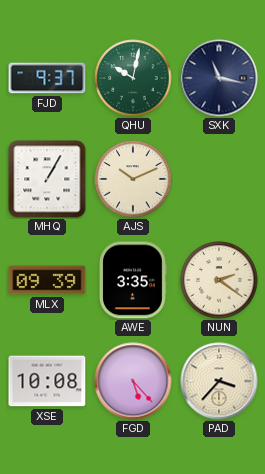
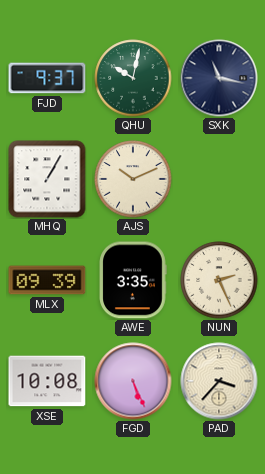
NUN: 2:21 -> 2:26
FGD: 5:23 -> 5:26
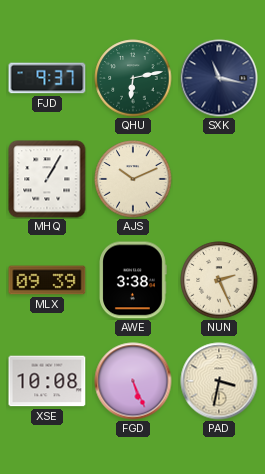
QHU: 10:02 -> 6:13
AWE: 3:35 -> 3:38
PAD: 3:37 -> 3:32
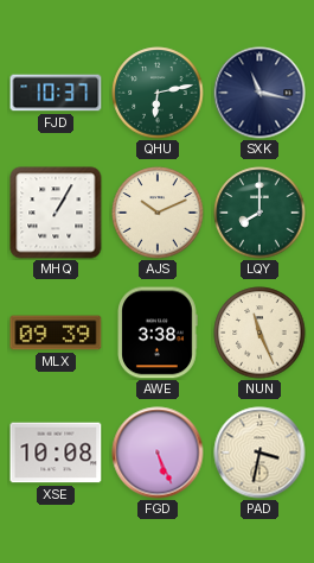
FJD: 9:37 -> 10:37
LQY: none -> 8:00
NUN: 2:26 -> 11:26
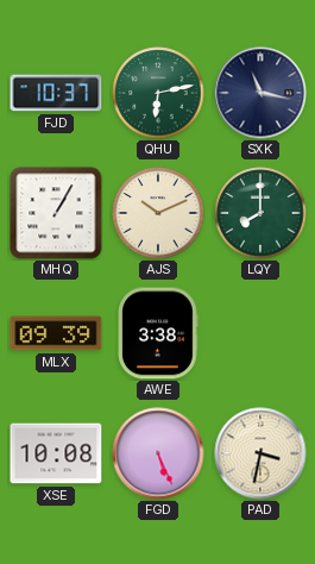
NUN: 11:26 -> none
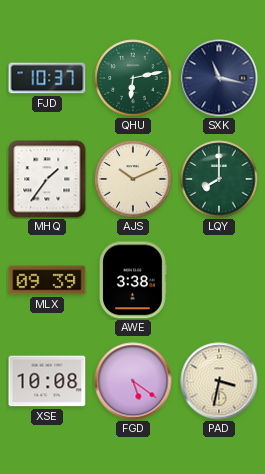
MHQ: 1:05 -> 1:36
FGD: 5:26 -> 5:21
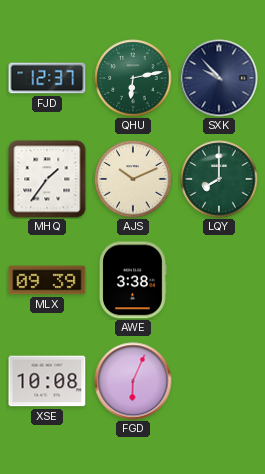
FJD: 10:37 -> 12:37
SXK: 11:17 -> 9:53
FGD: 5:21 -> 6:04
PAD: 3:32 -> none
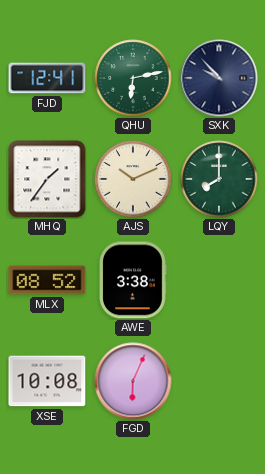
FJD: 12:37 -> 12:41
MLX: 09:39 -> 08:52
